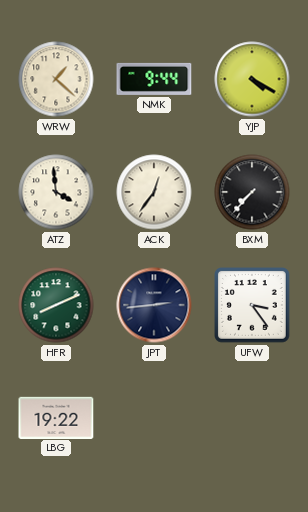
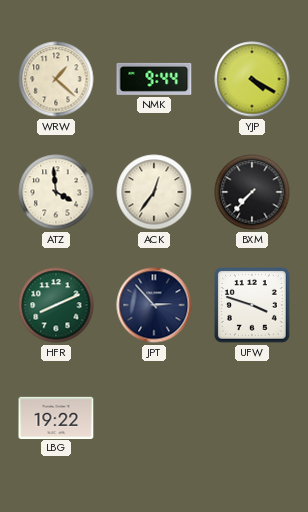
JPT: 2:44 -> 2:53
UFW: 3:24 -> 3:48
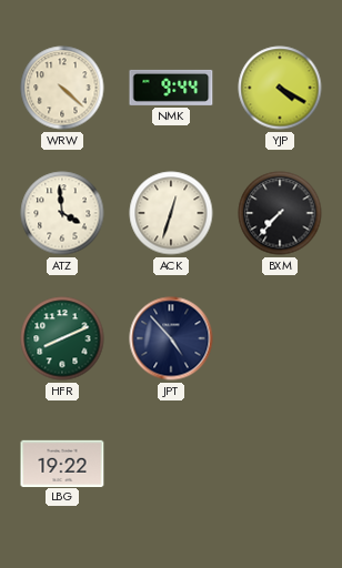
WRW: 1:22 -> 4:22
ACK: 12:36 -> 12:33
JPT: 2:53 -> 4:53
UFW: 3:48 -> none
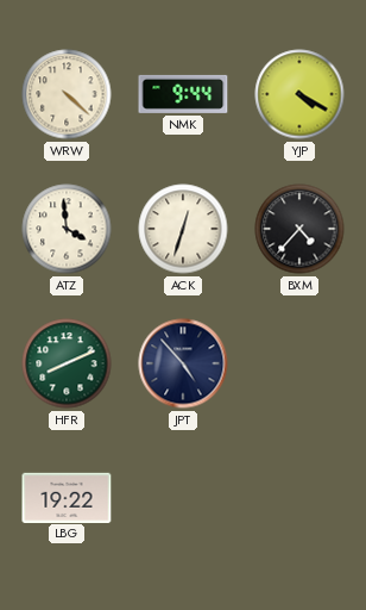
BXM: 7:37 -> 4:37
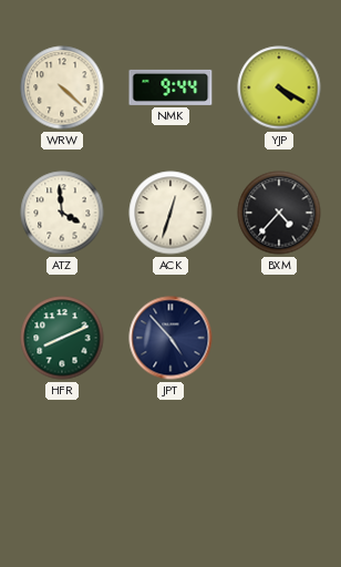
LBG: 19:22 -> none
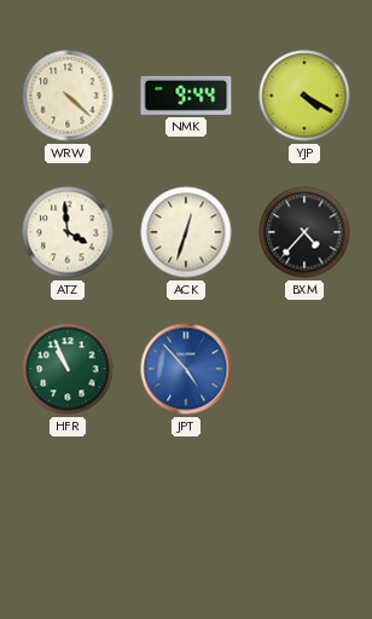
HFR: 8:11 -> 10:56
JPT dial: navy -> blue
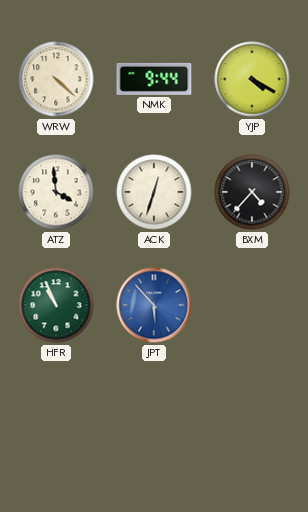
JPT: 4:53 -> 5:53
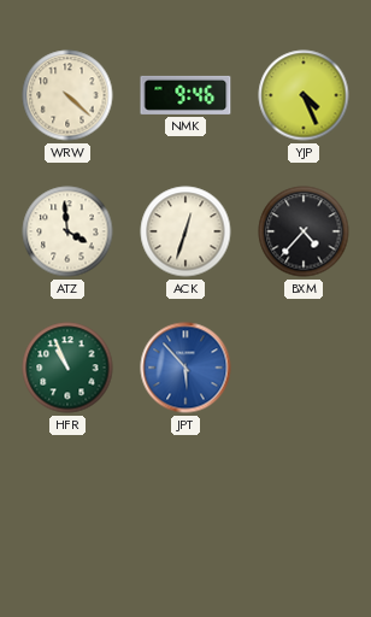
NMK: 9:44 -> 9:46
YJP: 4:20 -> 4:26
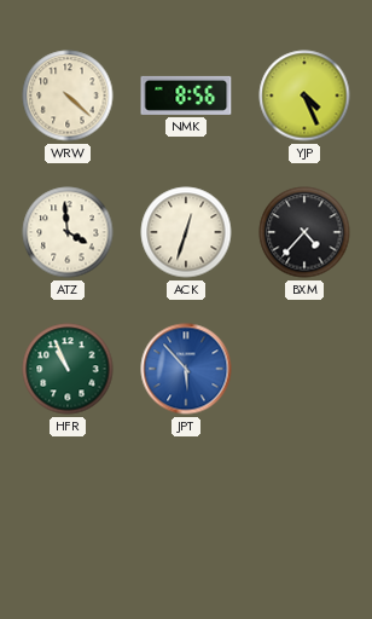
NMK: 9:46 -> 8:56
